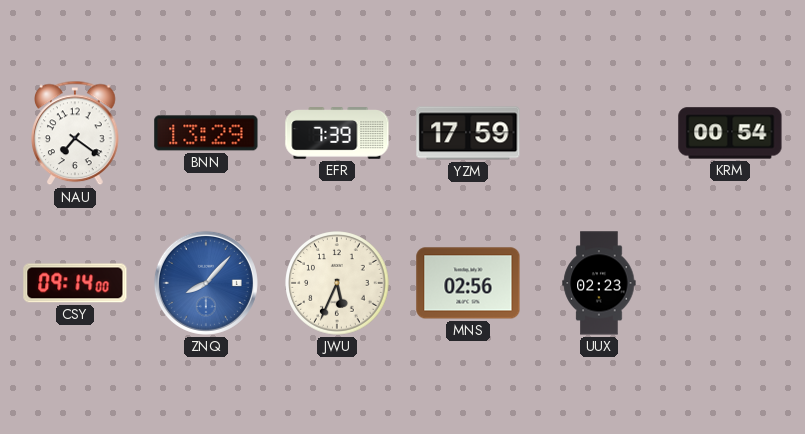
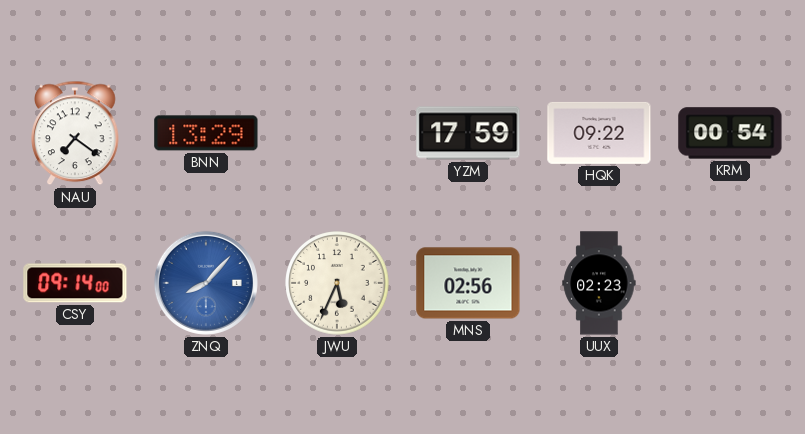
EFR: 7:39 -> none
HQK: none -> 09:22
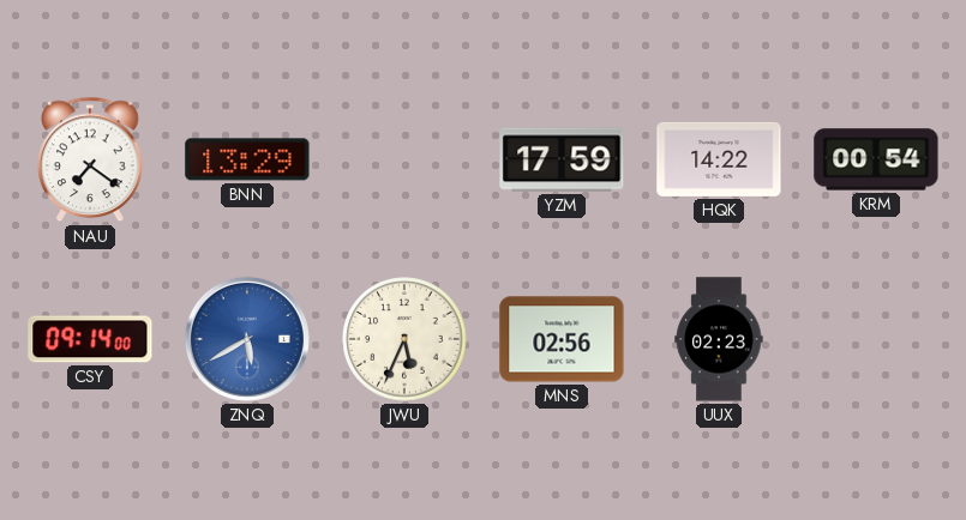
HQK: 09:22 -> 14:22
ZNQ: 8:07 -> 5:40
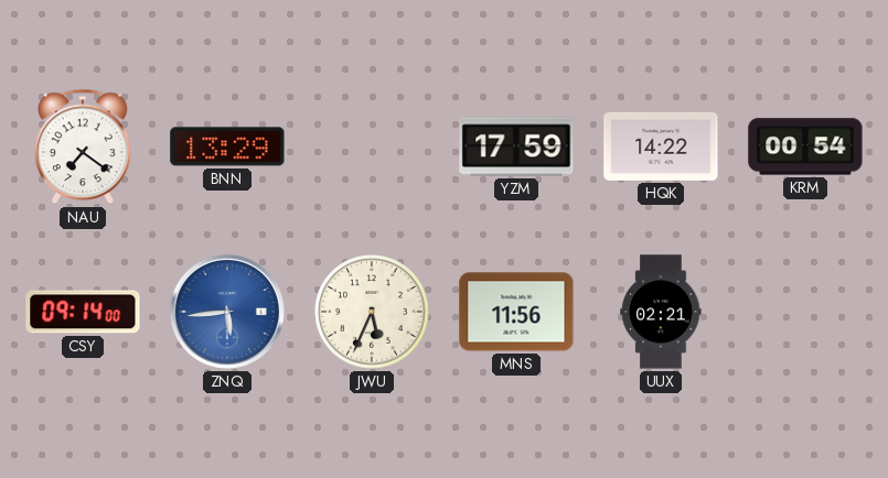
ZNQ: 5:40 -> 5:44
MNS: 02:56 -> 11:56
UUX: 02:23 -> 02:21
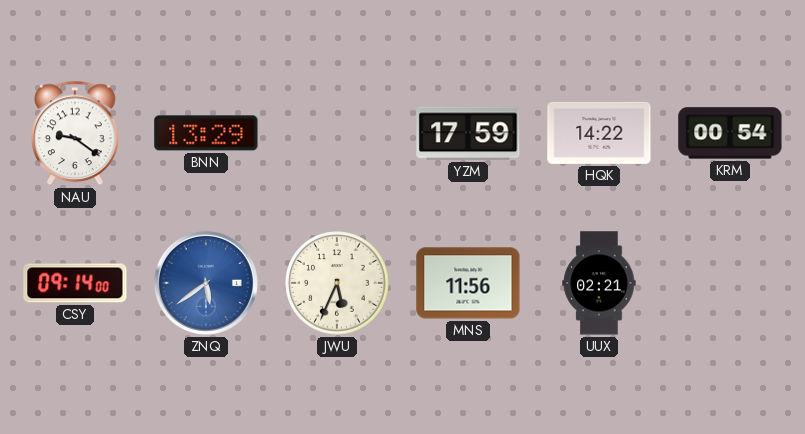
NAU: 7:21 -> 9:21
ZNQ: 5:44 -> 5:39
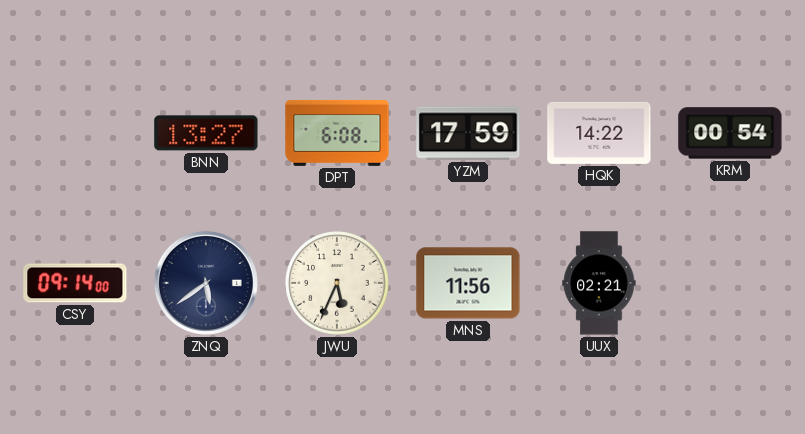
NAU: 9:21 -> none
BNN: 13:29 -> 13:27
DPT: none -> 6:08
ZNQ dial: blue -> navy
